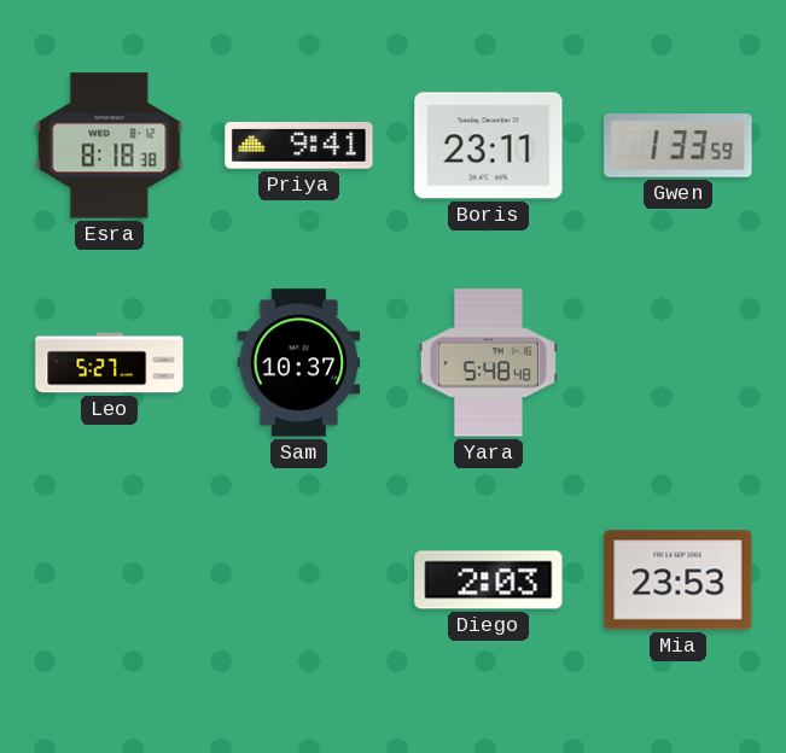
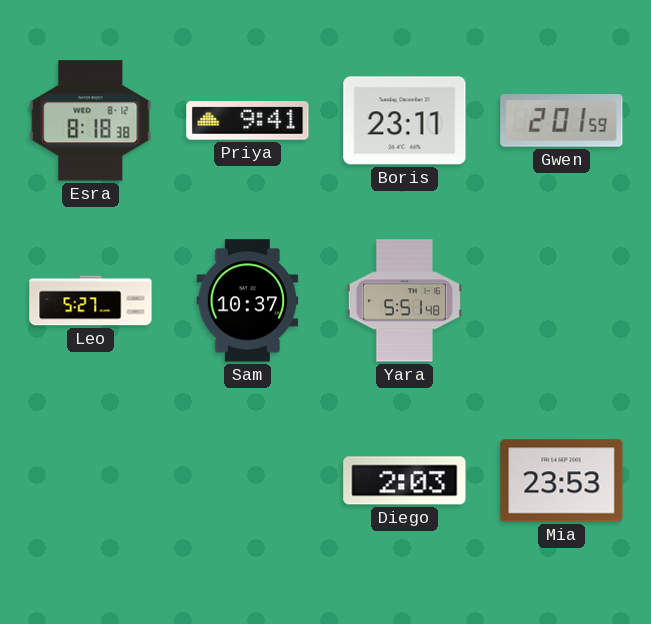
Gwen: 1:33 -> 2:01
Yara: 5:48 -> 5:51
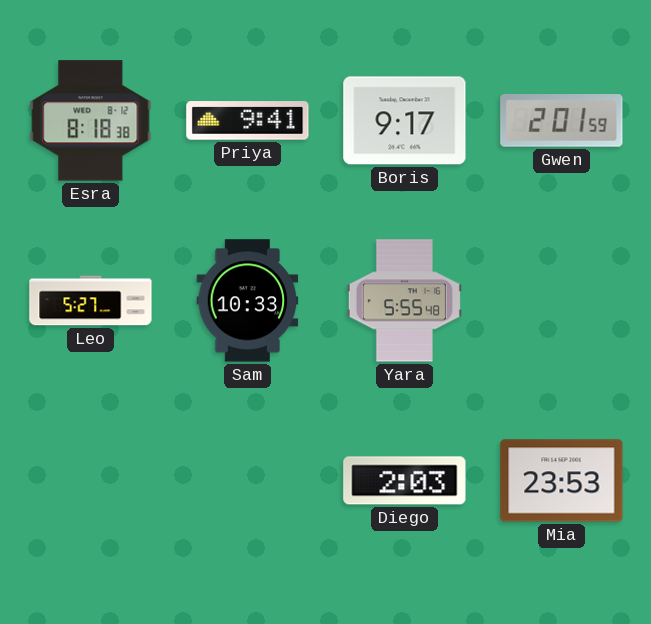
Boris: 23:11 -> 9:17
Sam: 10:37 -> 10:33
Yara: 5:51 -> 5:55
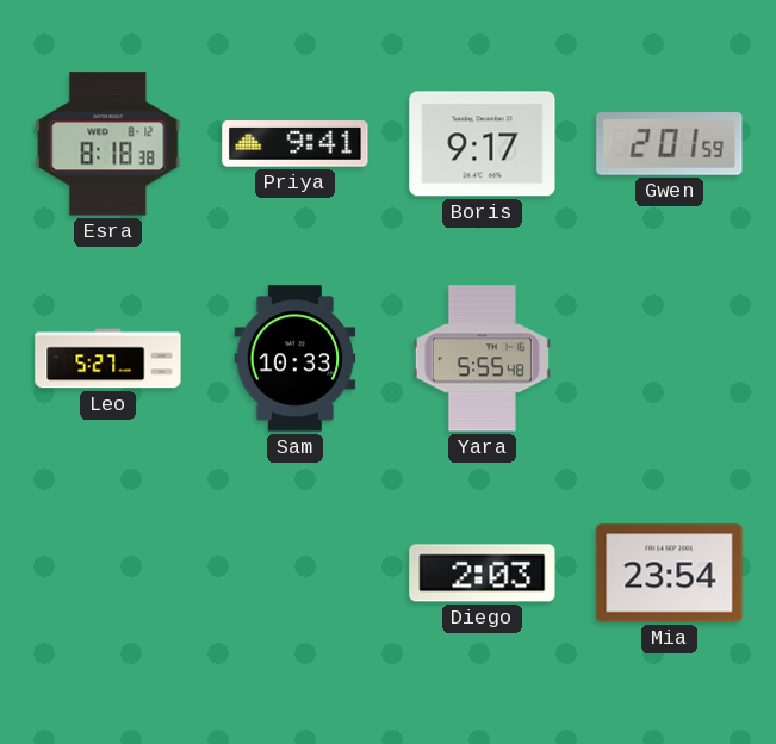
Mia: 23:53 -> 23:54
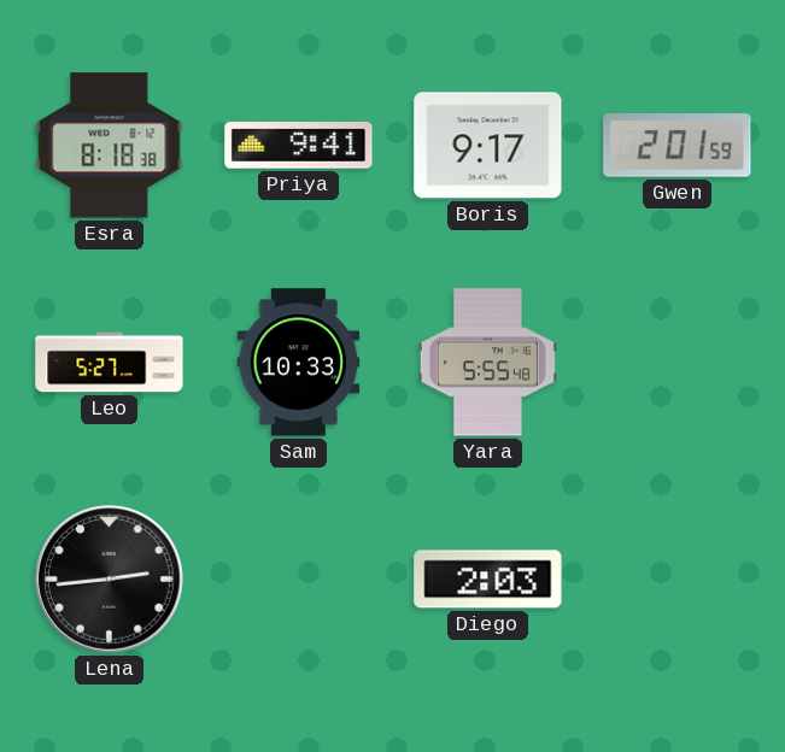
Lena: none -> 2:44
Mia: 23:54 -> none
